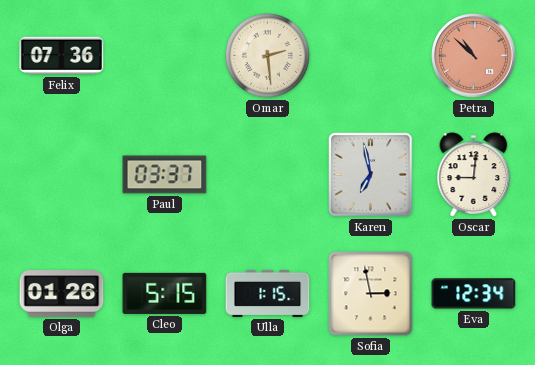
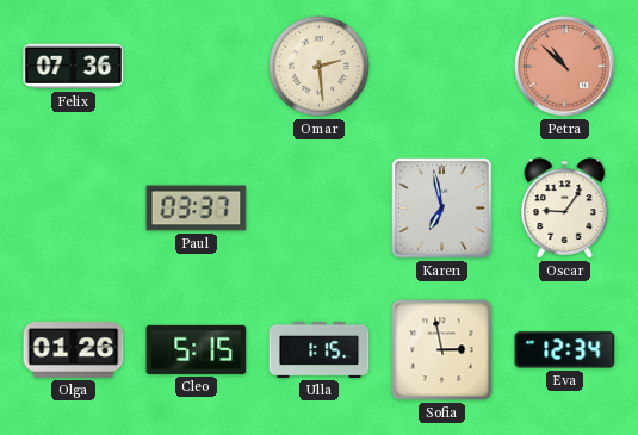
Oscar: 9:01 -> 9:06
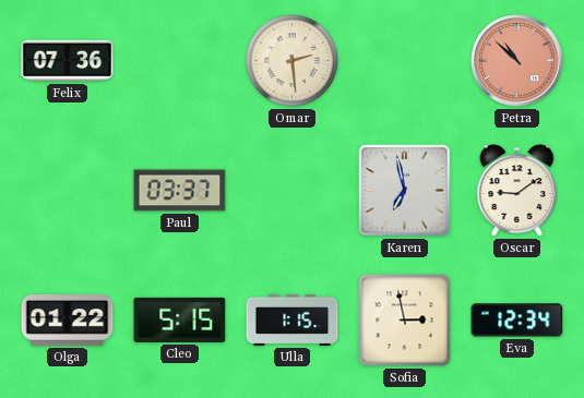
Oscar: 9:06 -> 9:09
Olga: 01:26 -> 01:22
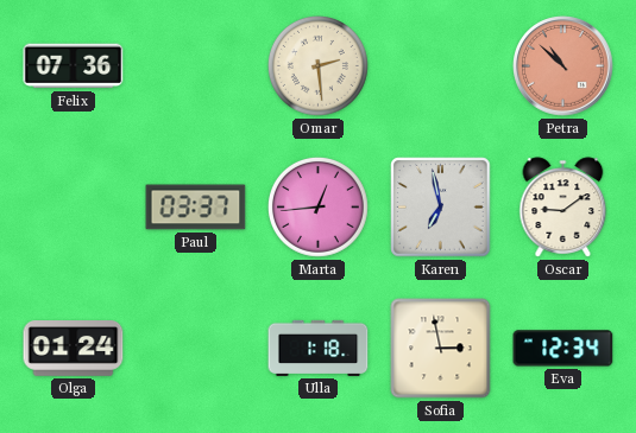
Marta: none -> 12:44
Olga: 01:22 -> 01:24
Cleo: 5:15 -> none
Ulla: 1:15 -> 1:18
